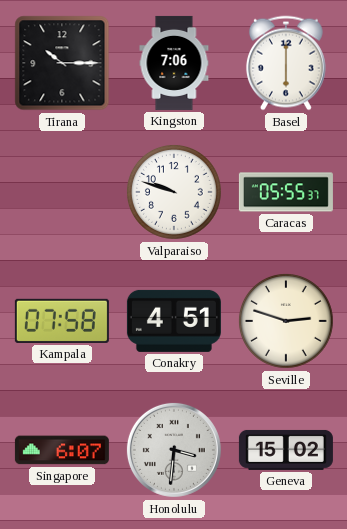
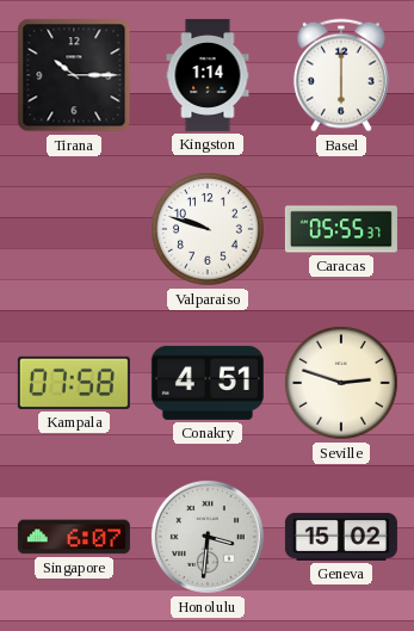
Kingston: 7:06 -> 1:14
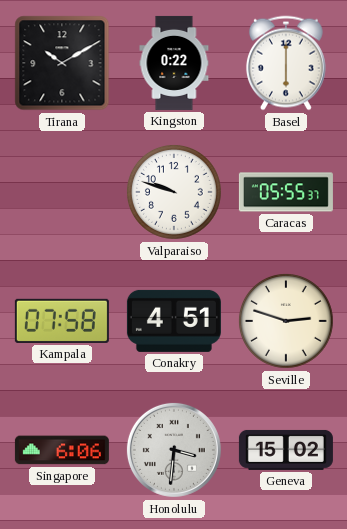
Tirana: 10:15 -> 10:10
Kingston: 1:14 -> 0:22
Singapore: 6:07 -> 6:06
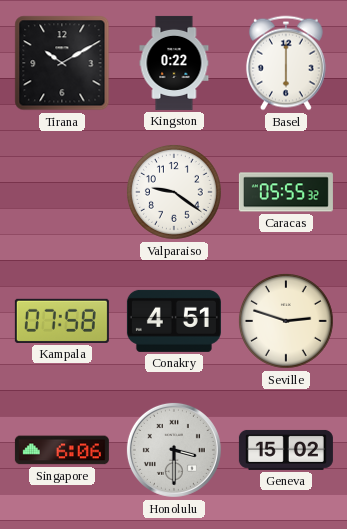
Valparaiso: 9:48 -> 9:21
Caracas: 05:55:37 -> 05:55:32
Honolulu: 3:31 -> 3:30
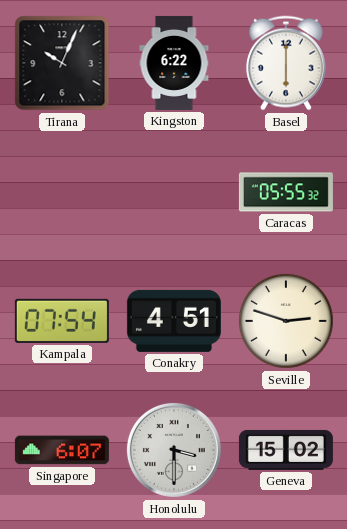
Tirana: 10:10 -> 10:04
Kingston: 0:22 -> 6:22
Valparaiso: 9:21 -> none
Kampala: 07:58 -> 07:54
Singapore: 6:06 -> 6:07
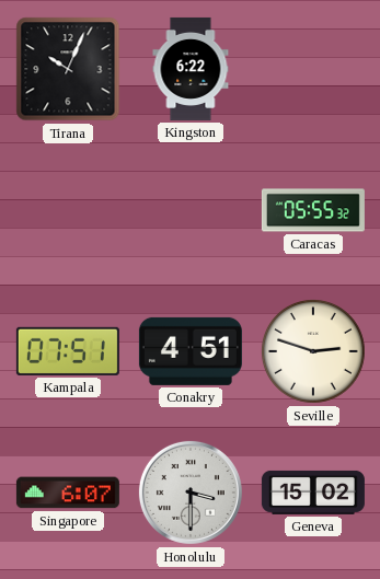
Basel: 6:00 -> none
Kampala: 07:54 -> 07:51
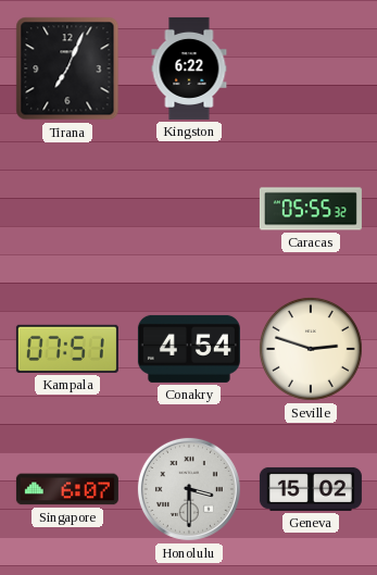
Tirana: 10:04 -> 7:04
Conakry: 4:51 -> 4:54
